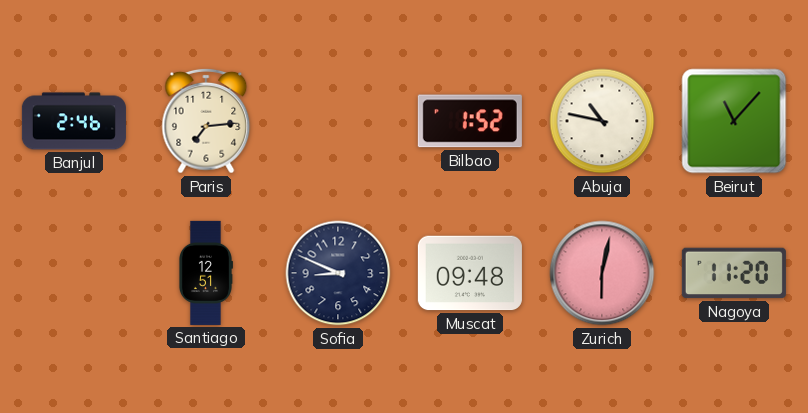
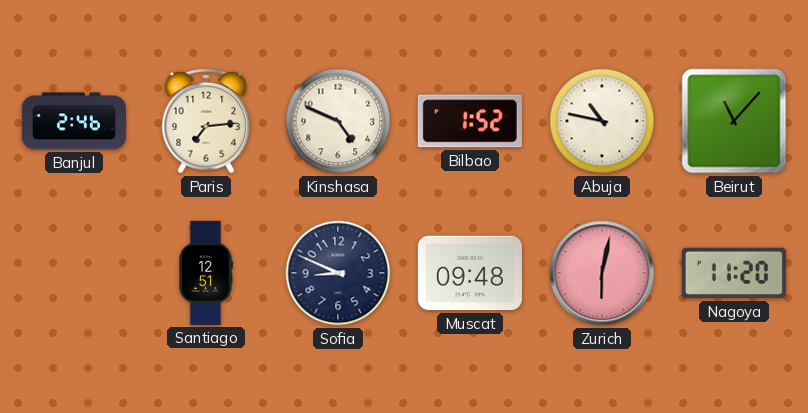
Kinshasa: none -> 4:49
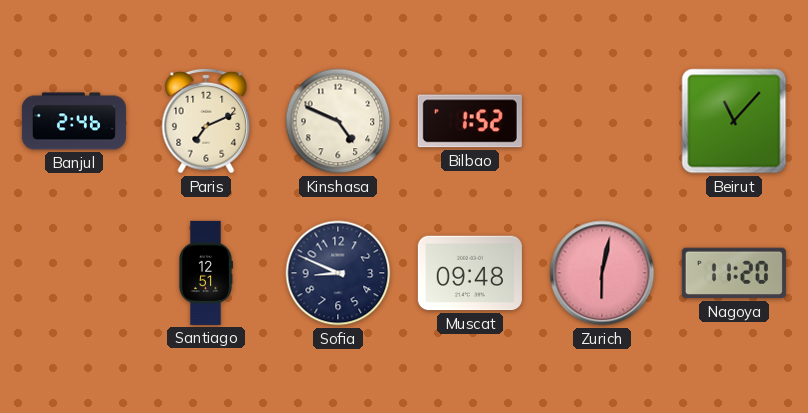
Paris: 7:14 -> 7:11
Abuja: 10:47 -> none
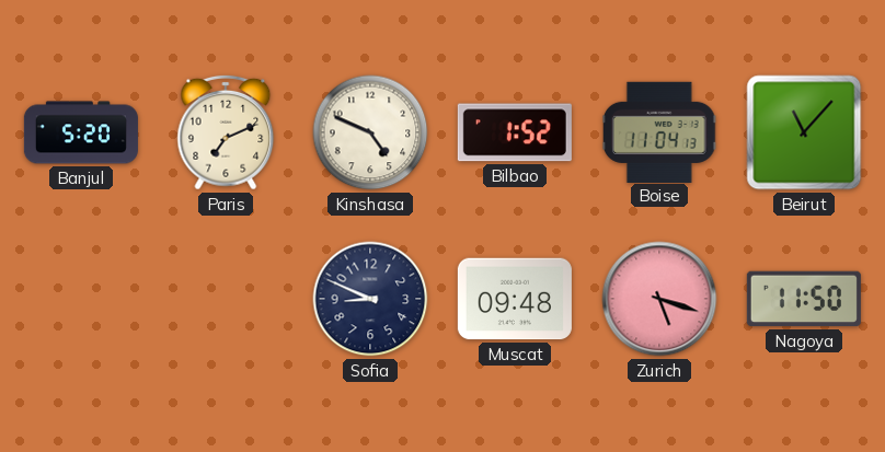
Banjul: 2:46 -> 5:20
Boise: none -> 11:04
Santiago: 12:51 -> none
Zurich: 6:02 -> 5:18
Nagoya: 11:20 -> 11:50
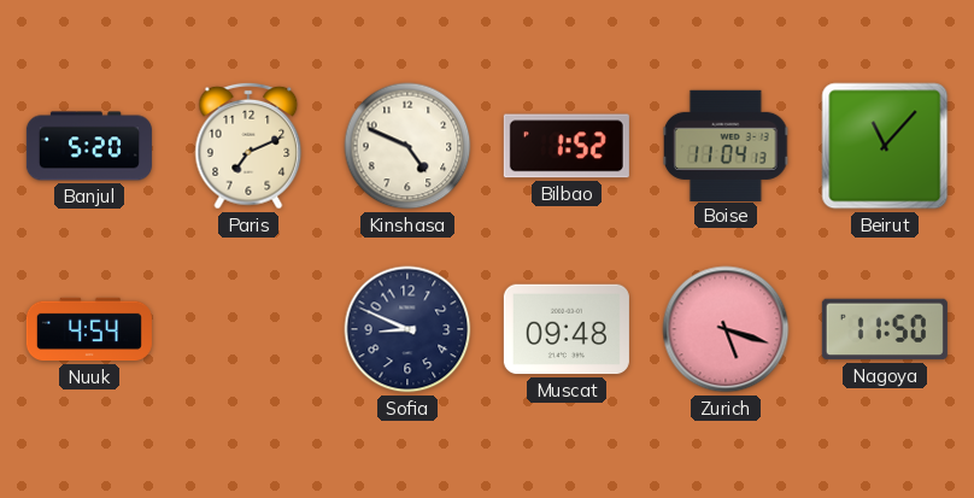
Nuuk: none -> 4:54
